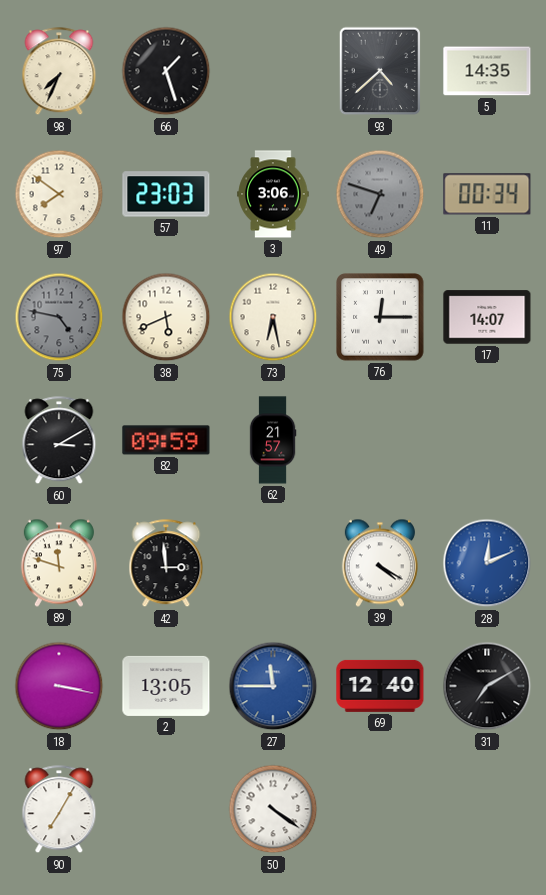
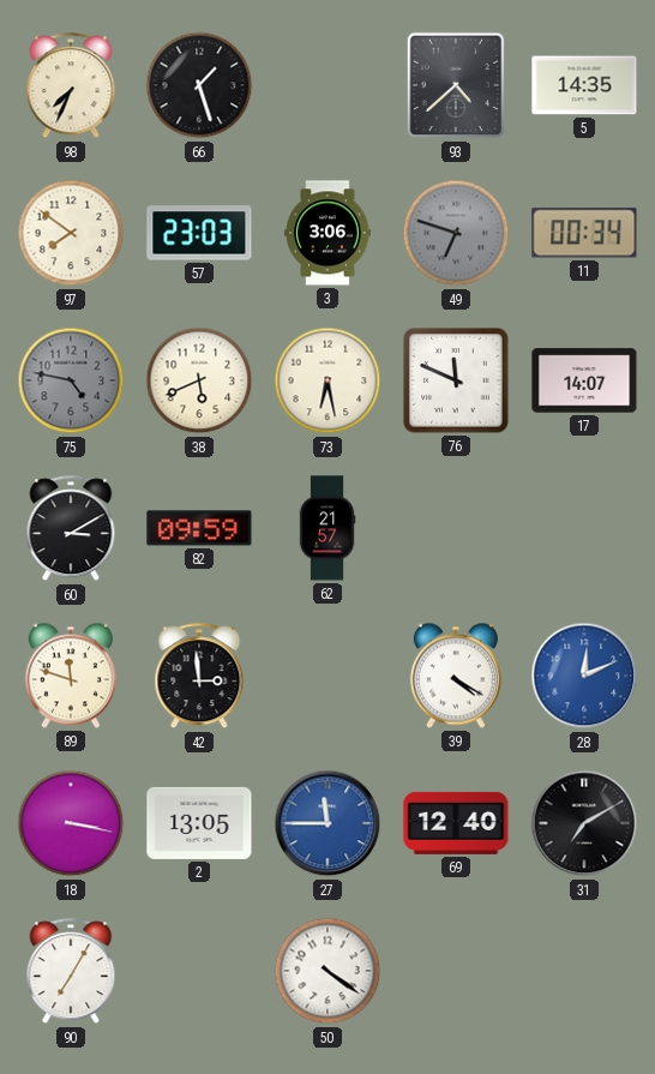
76: 12:15 -> 11:49
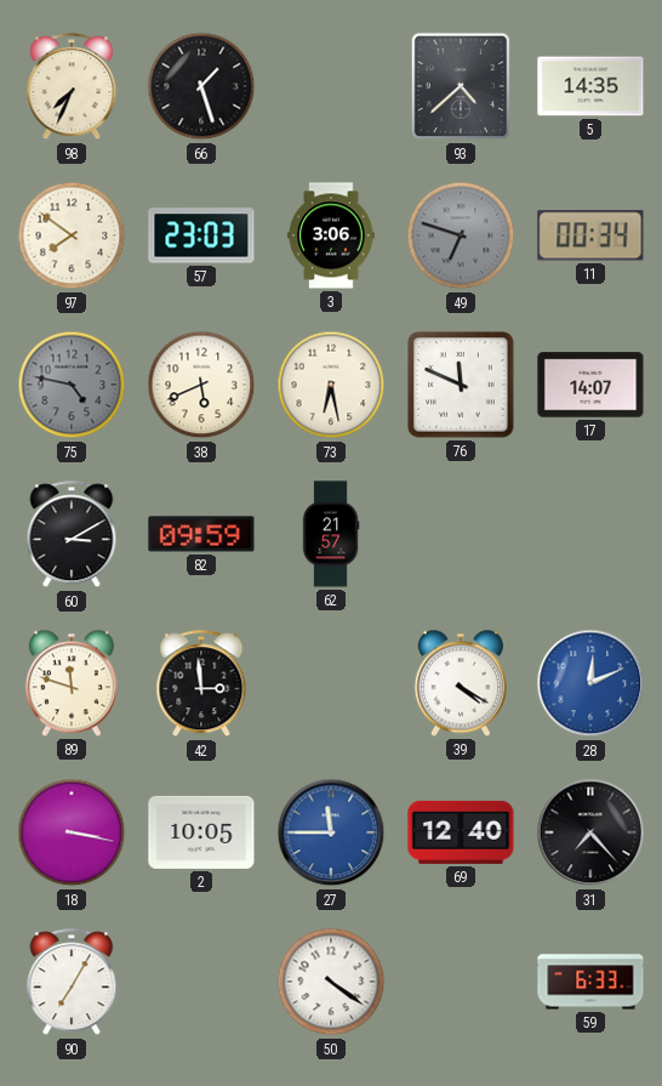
2: 13:05 -> 10:05
31: 7:10 -> 7:23
59: none -> 6:33
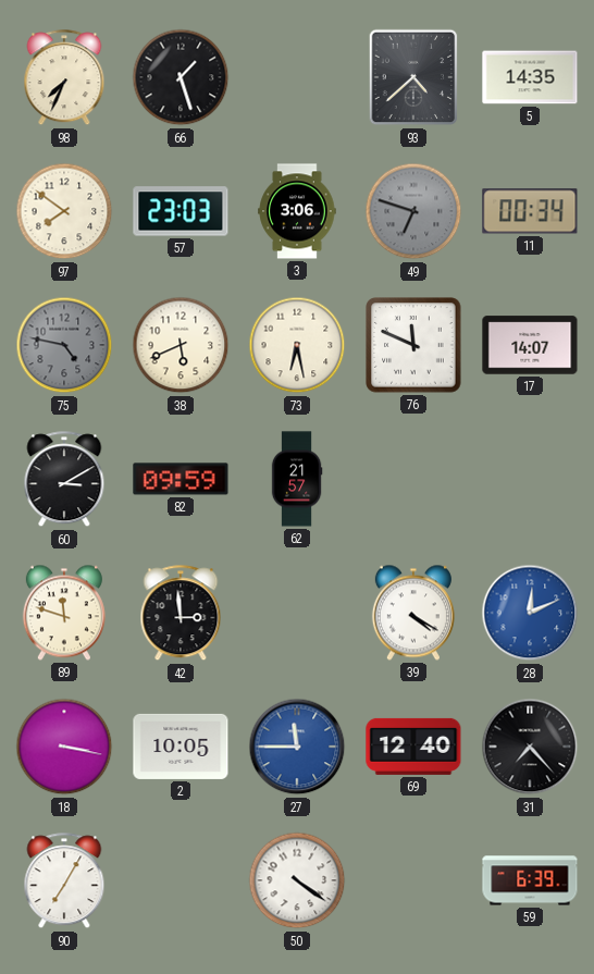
59: 6:33 -> 6:39
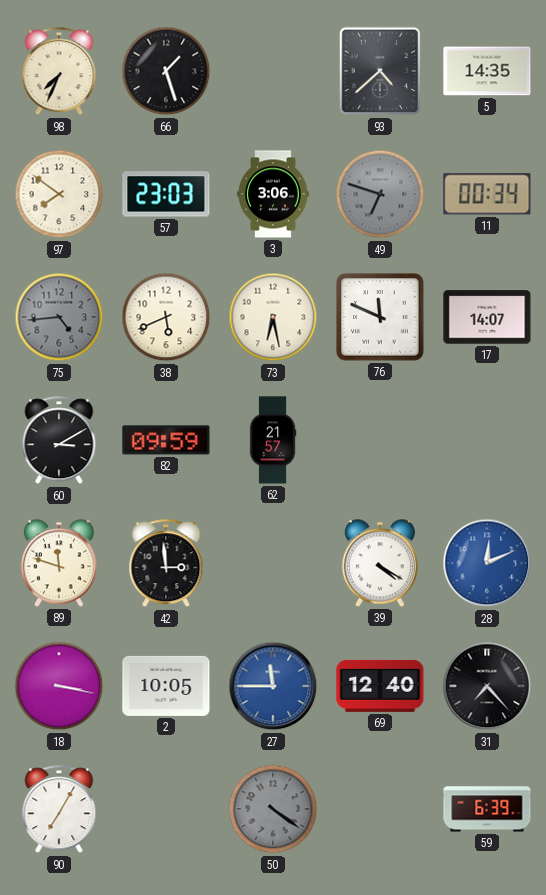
75: 4:47 -> 4:44
50 dial: white -> grey
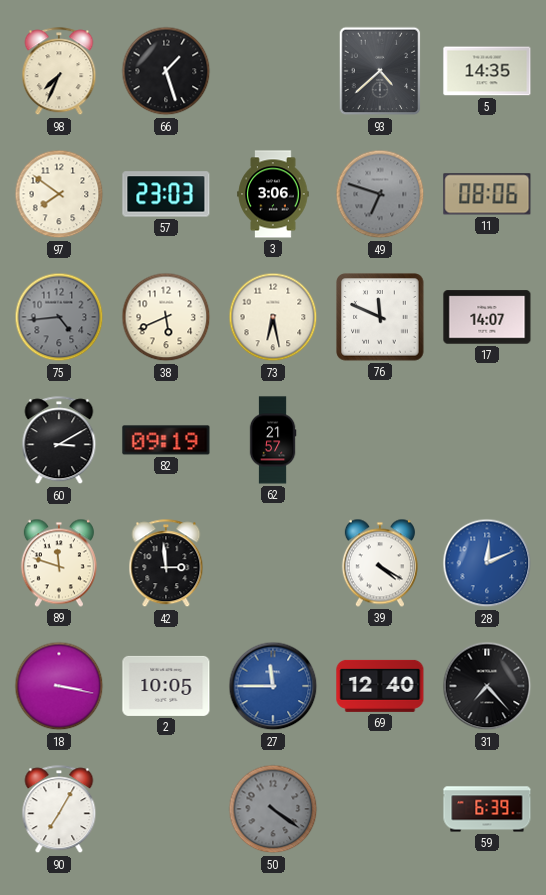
11: 00:34 -> 08:06
82: 09:59 -> 09:19
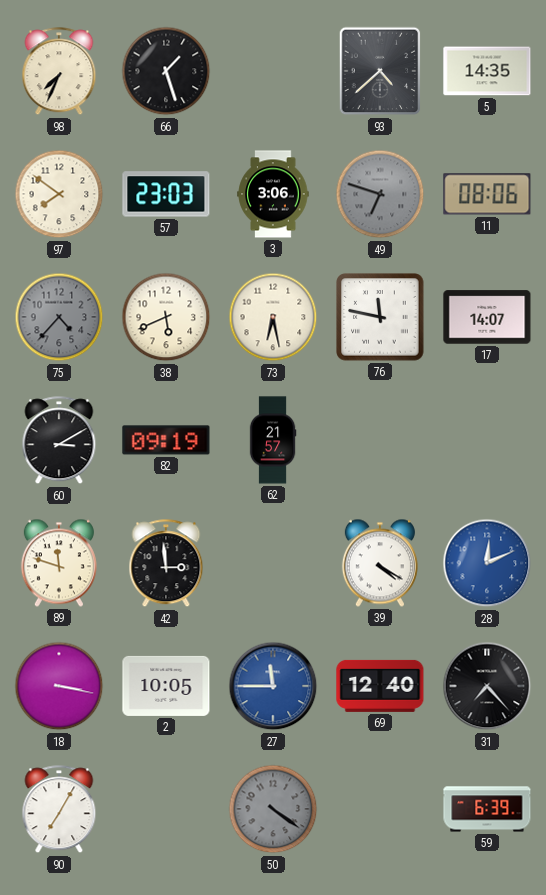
75: 4:44 -> 4:37
76: 11:49 -> 11:47
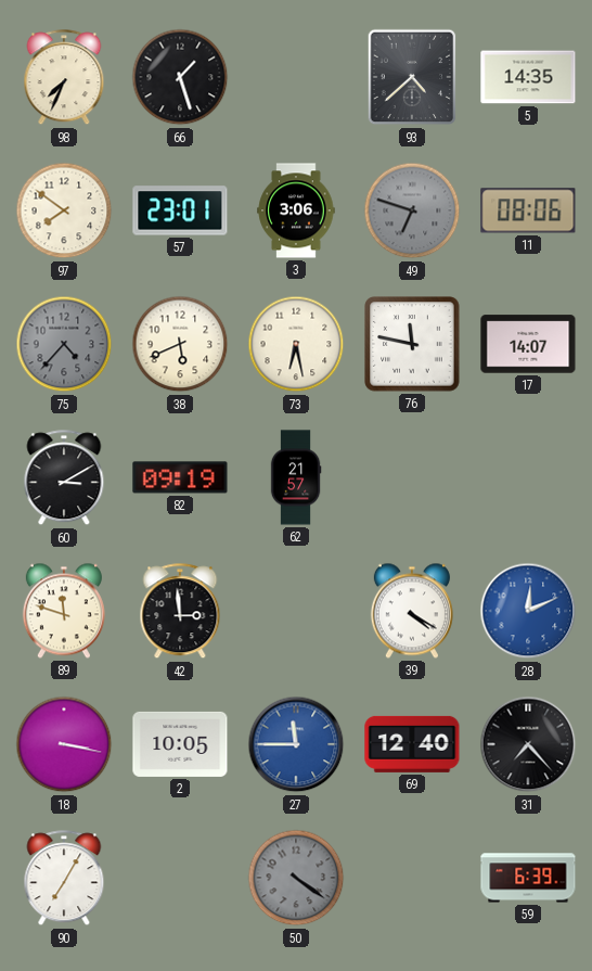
57: 23:03 -> 23:01
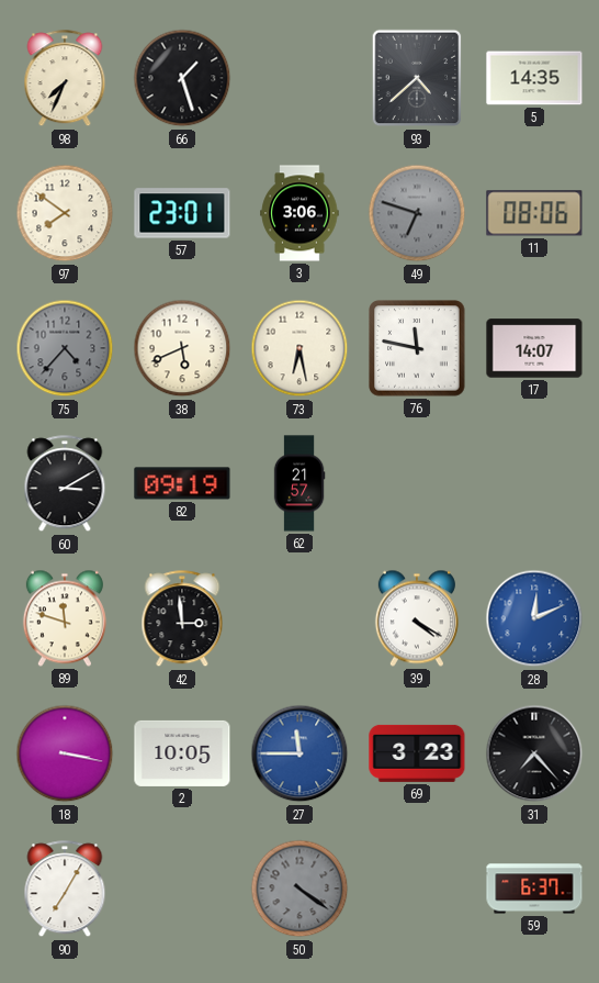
69: 12:40 -> 3:23
59: 6:39 -> 6:37
